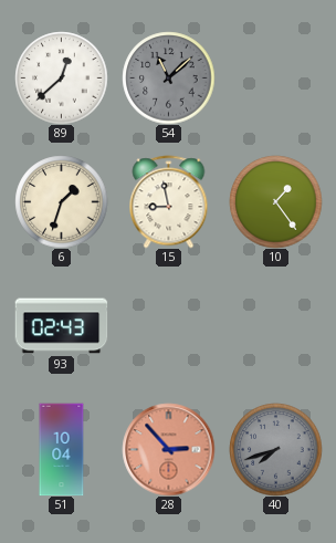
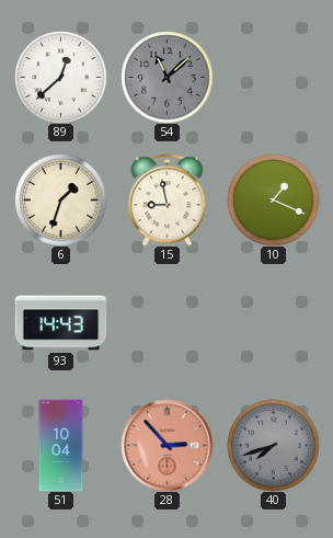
10: 1:24 -> 1:19
93: 02:43 -> 14:43
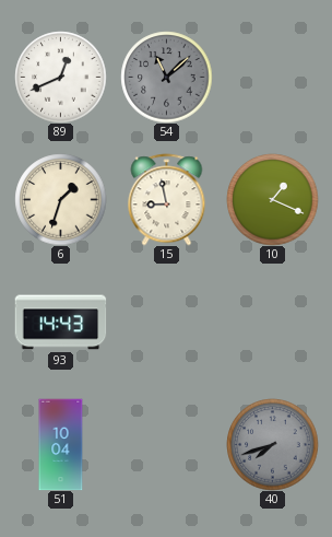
89: 12:38 -> 12:41
28: 2:53 -> none
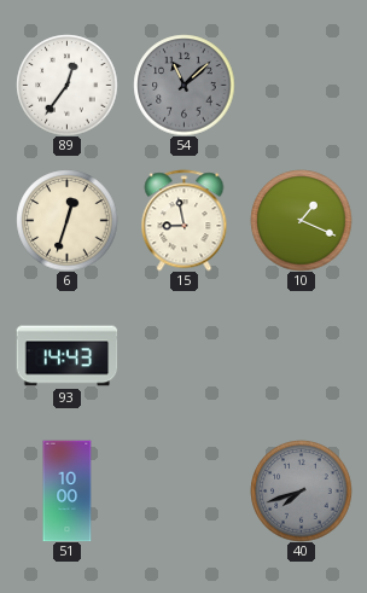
89: 12:41 -> 12:36
6: 1:33 -> 12:33
51: 10:04 -> 10:00
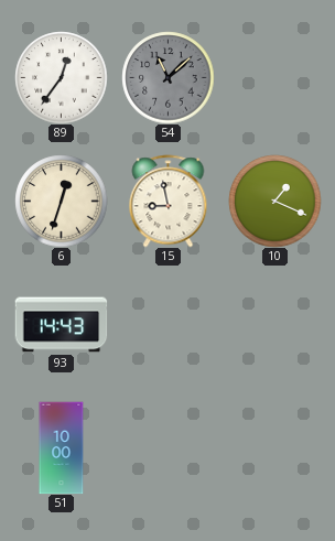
40: 7:42 -> none
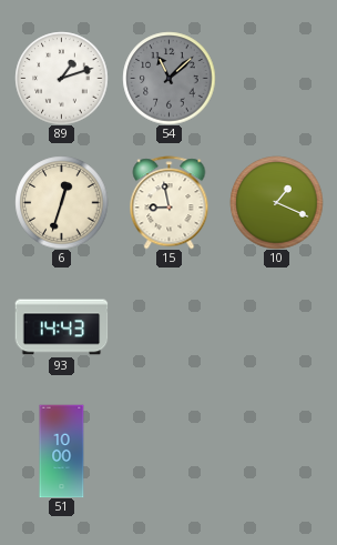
89: 12:36 -> 1:12
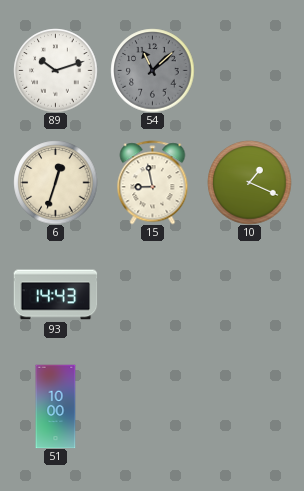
89: 1:12 -> 10:12
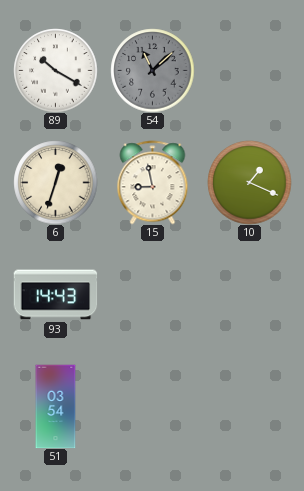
89: 10:12 -> 10:20
51: 10:00 -> 03:54
